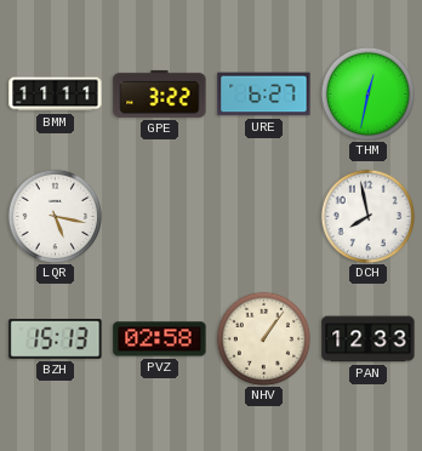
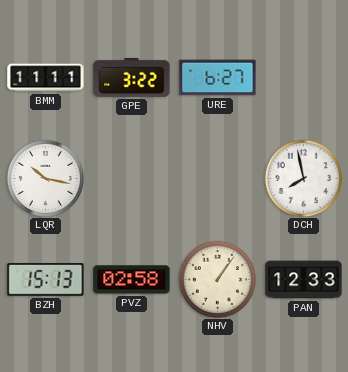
THM: 12:32 -> none
LQR: 5:17 -> 10:17
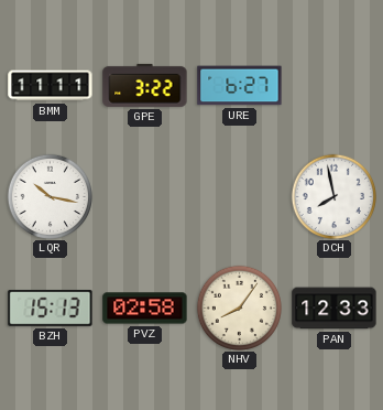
NHV: 1:06 -> 8:06
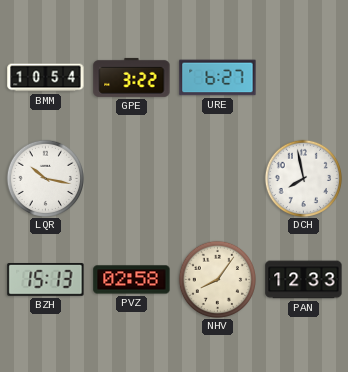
BMM: 11:11 -> 10:54
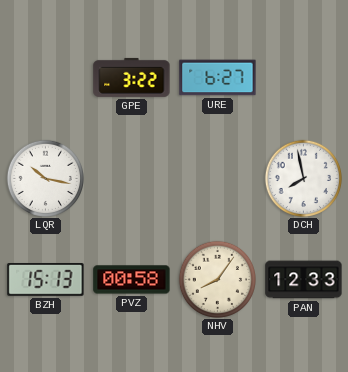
BMM: 10:54 -> none
PVZ: 02:58 -> 00:58
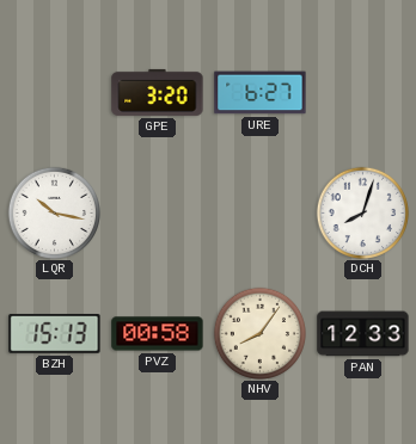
GPE: 3:22 -> 3:20
DCH: 7:58 -> 8:03
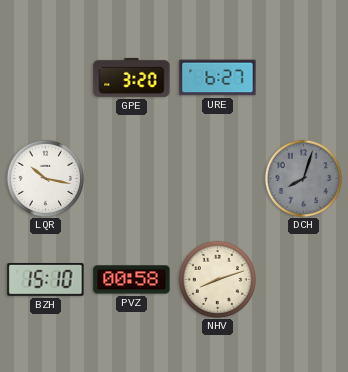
DCH dial: white -> grey
BZH: 15:13 -> 15:10
NHV: 8:06 -> 8:12
PAN: 12:33 -> none
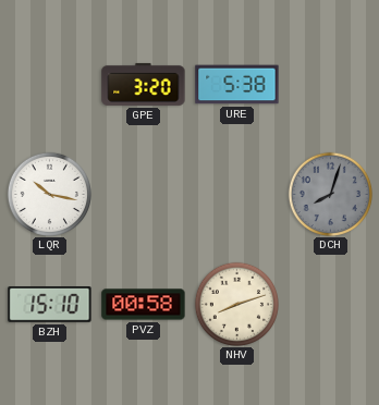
URE: 6:27 -> 5:38
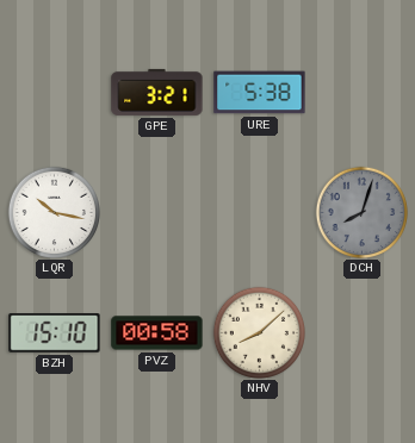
GPE: 3:20 -> 3:21
NHV: 8:12 -> 8:08
